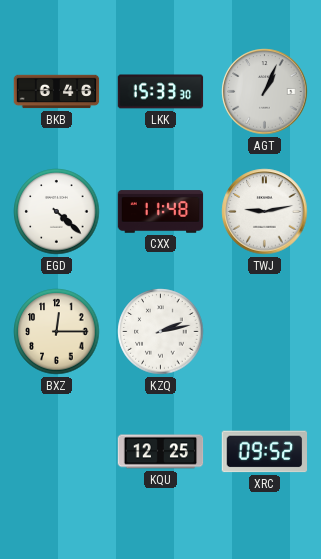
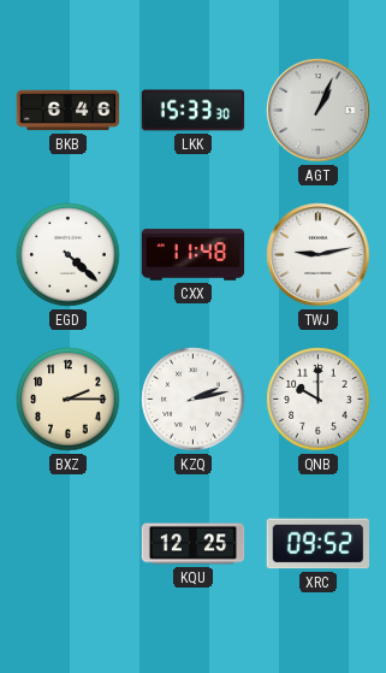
BXZ: 12:15 -> 2:15
QNB: none -> 10:00
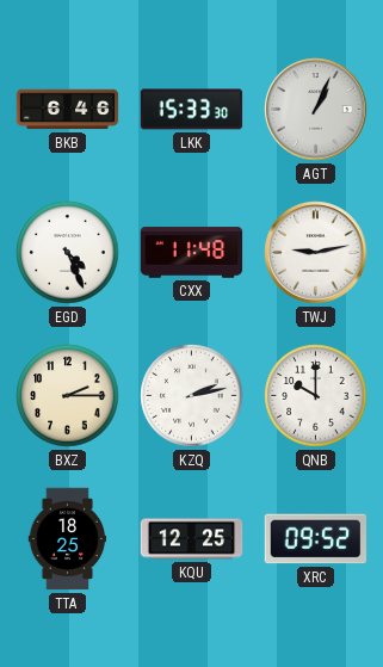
EGD: 4:22 -> 4:26
TTA: none -> 18:25
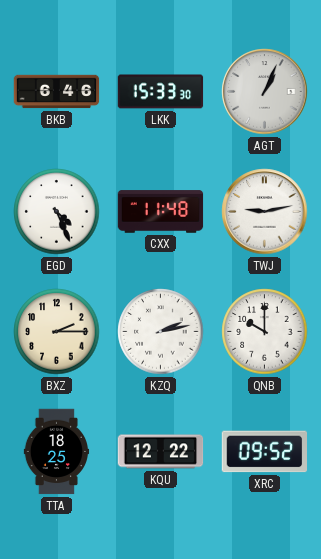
KQU: 12:25 -> 12:22
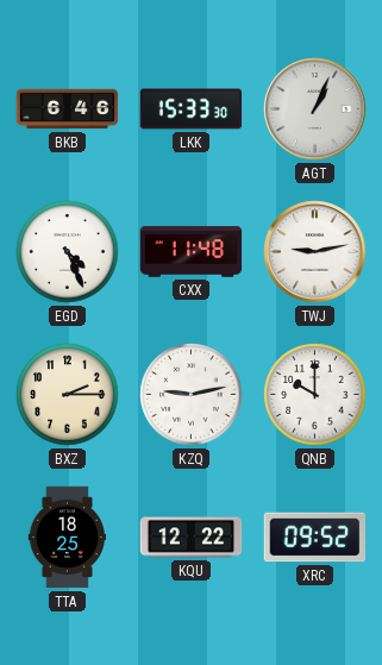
KZQ: 2:13 -> 9:13
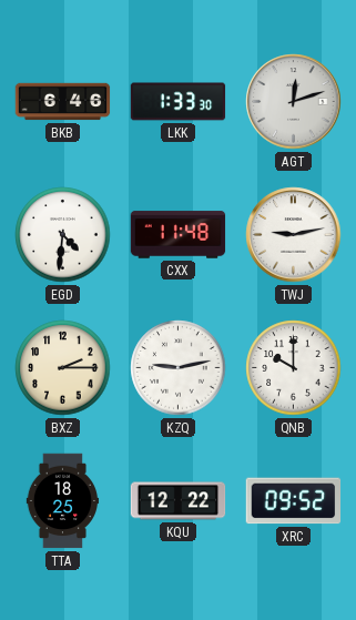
LKK: 15:33 -> 1:33
AGT: 1:04 -> 12:12
EGD: 4:26 -> 4:31
